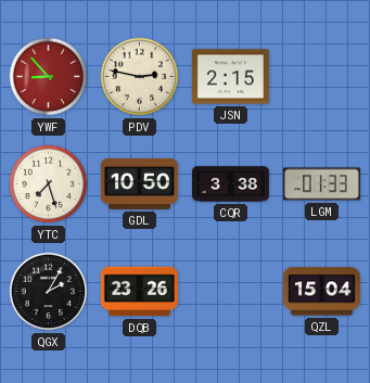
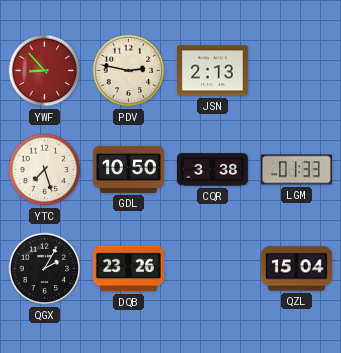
JSN: 2:15 -> 2:13
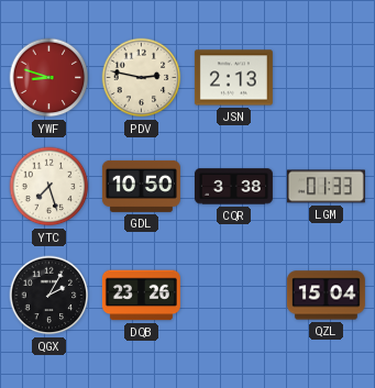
YWF: 8:53 -> 8:48
